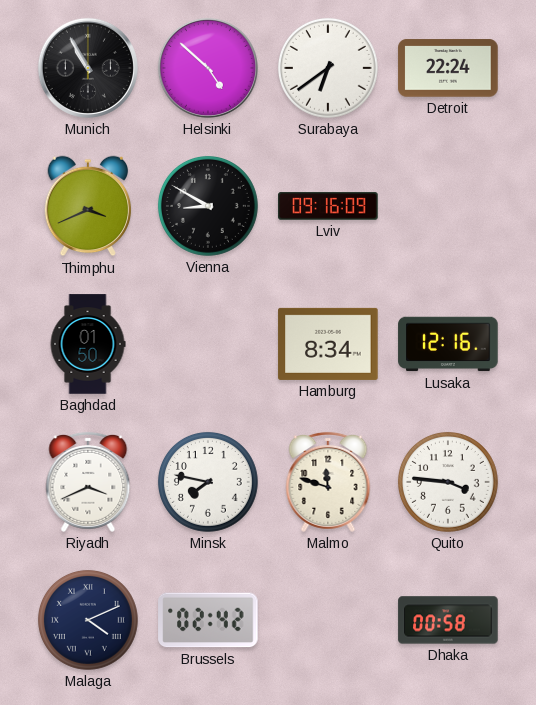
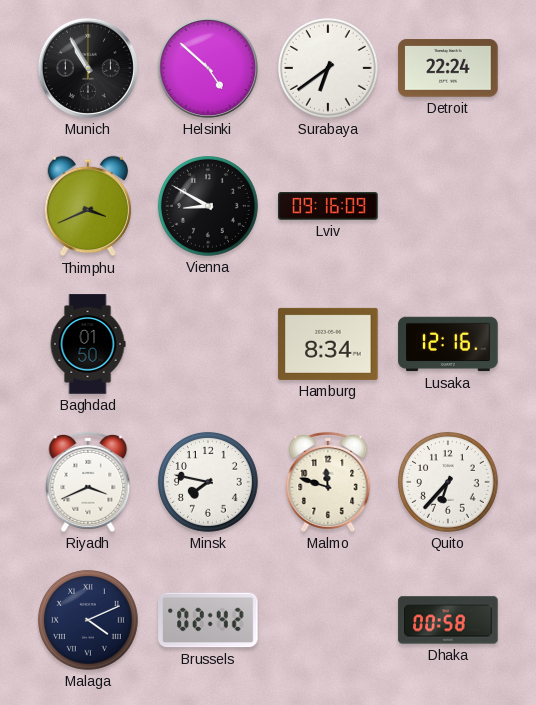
Quito: 3:46 -> 6:37
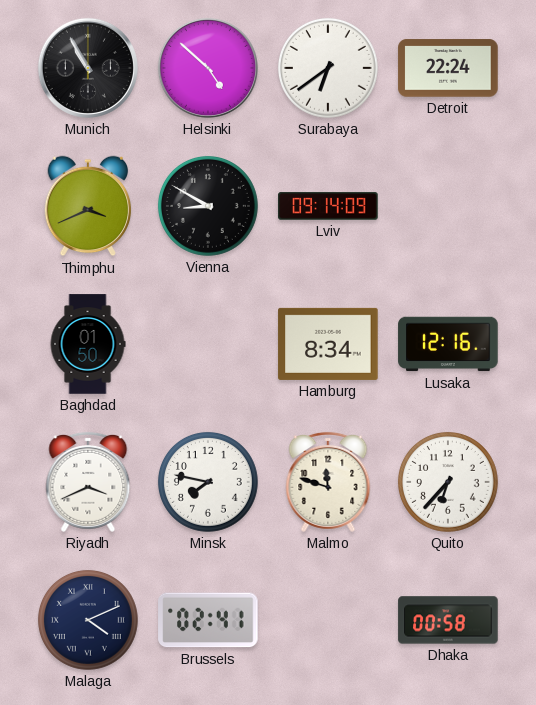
Lviv: 09:16 -> 09:14
Brussels: 02:42 -> 02:41
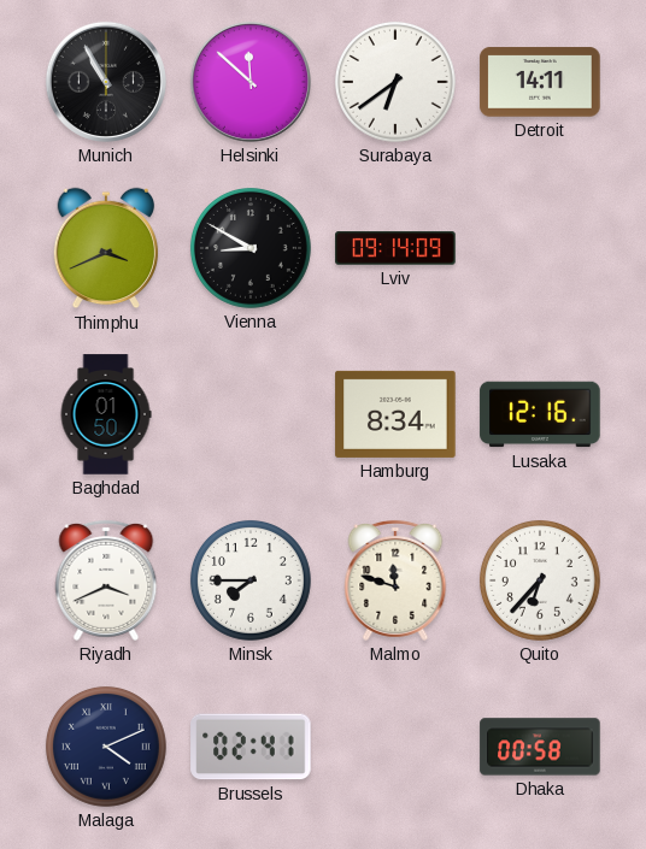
Helsinki: 4:52 -> 11:52
Detroit: 22:24 -> 14:11
Minsk: 7:47 -> 7:45
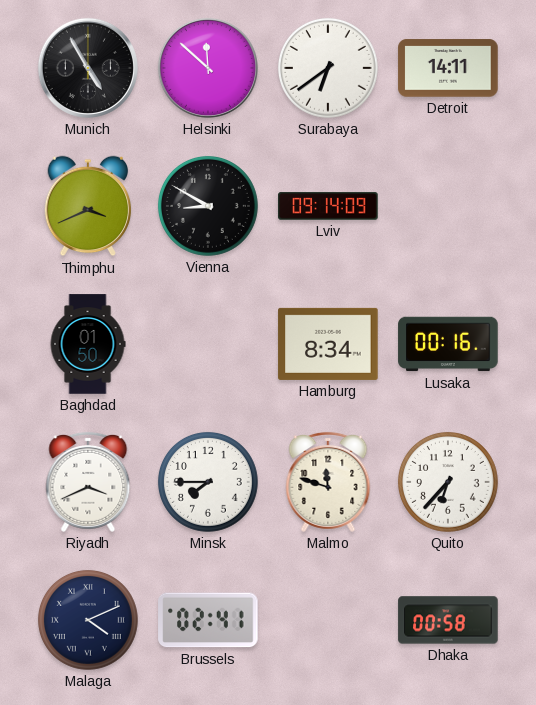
Munich: 10:55 -> 4:55
Lusaka: 12:16 -> 00:16
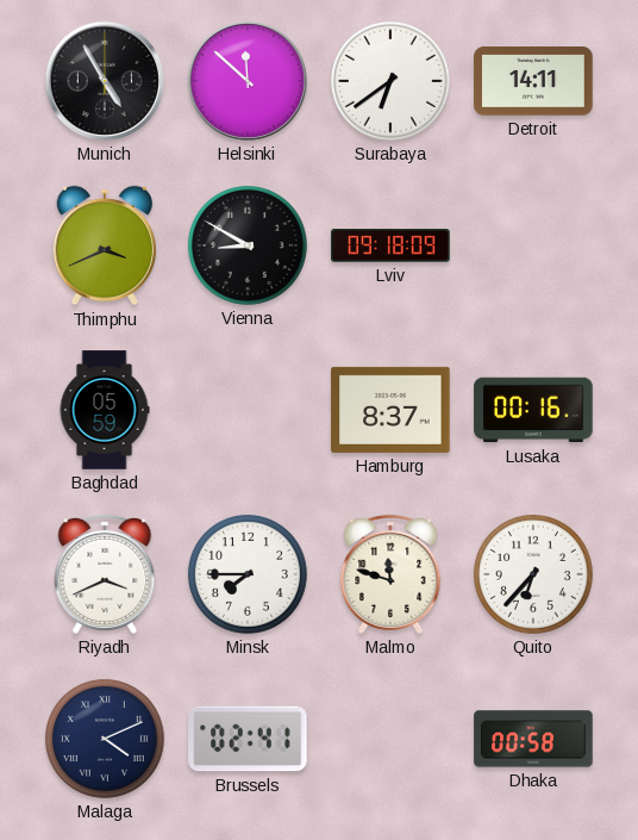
Lviv: 09:14 -> 09:18
Baghdad: 01:50 -> 05:59
Hamburg: 8:34 -> 8:37
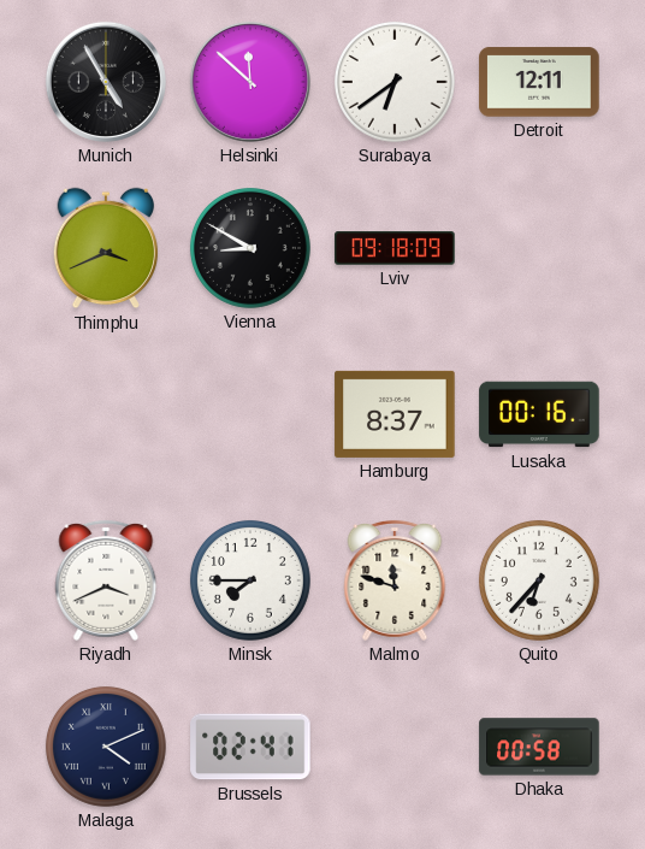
Detroit: 14:11 -> 12:11
Baghdad: 05:59 -> none
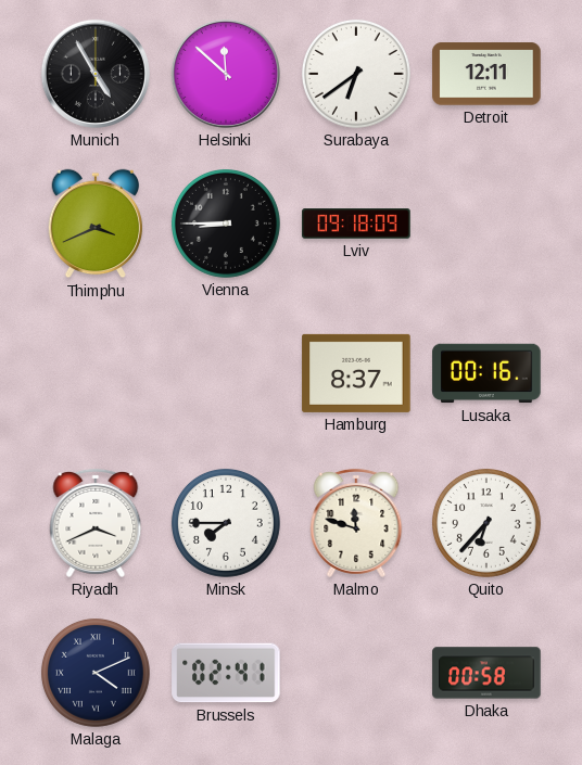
Vienna: 8:50 -> 8:45
